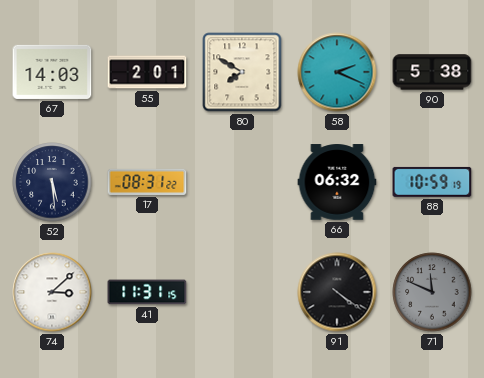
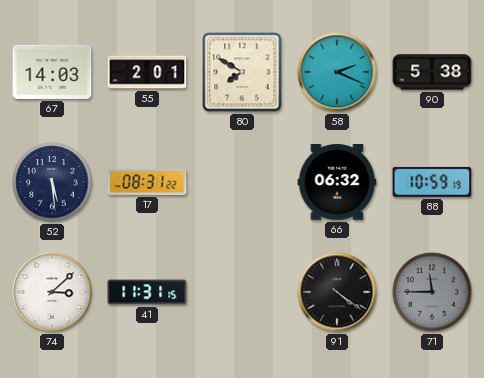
71: 11:49 -> 11:45
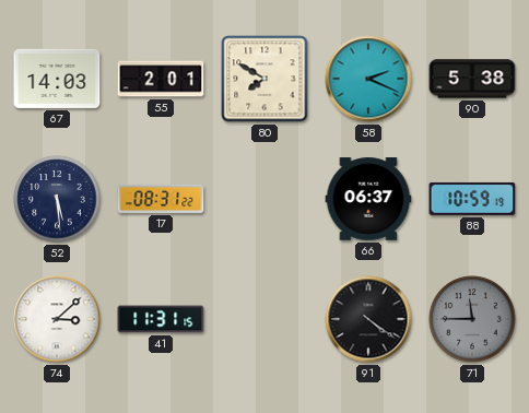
66: 06:32 -> 06:37
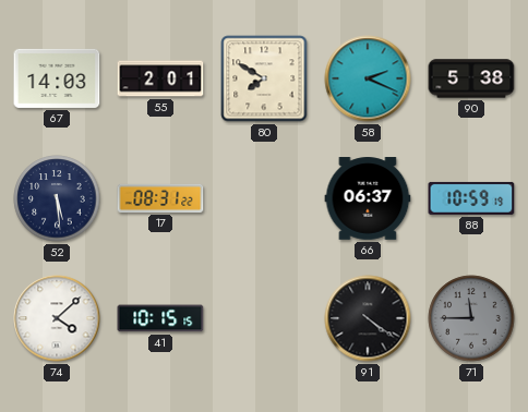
74: 3:08 -> 4:08
41: 11:31 -> 10:15
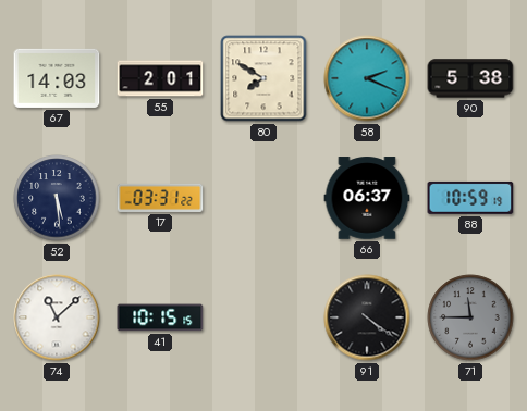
17: 08:31 -> 03:31
74: 4:08 -> 11:08
